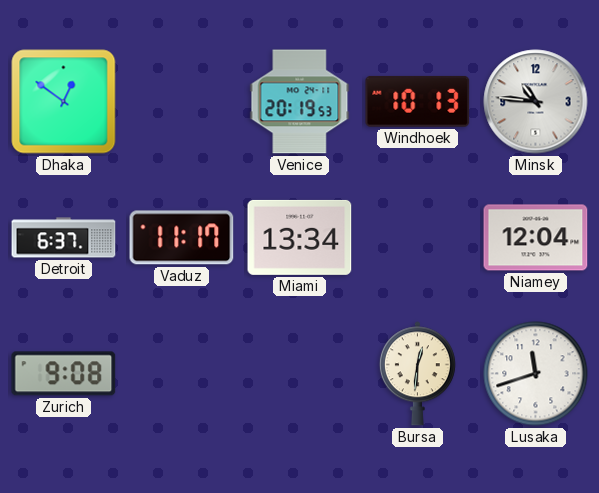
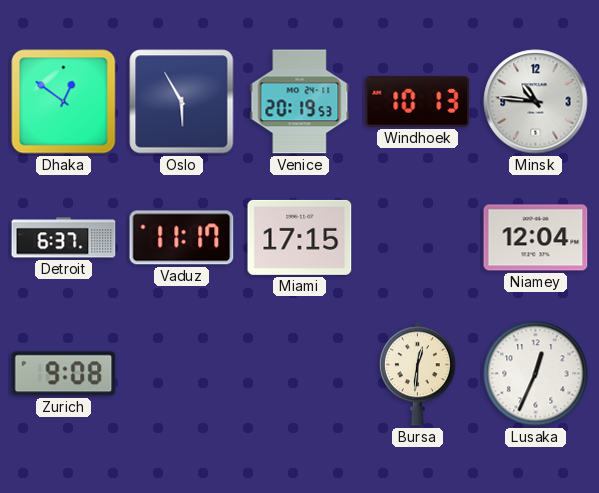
Oslo: none -> 5:55
Miami: 13:34 -> 17:15
Lusaka: 11:42 -> 12:34
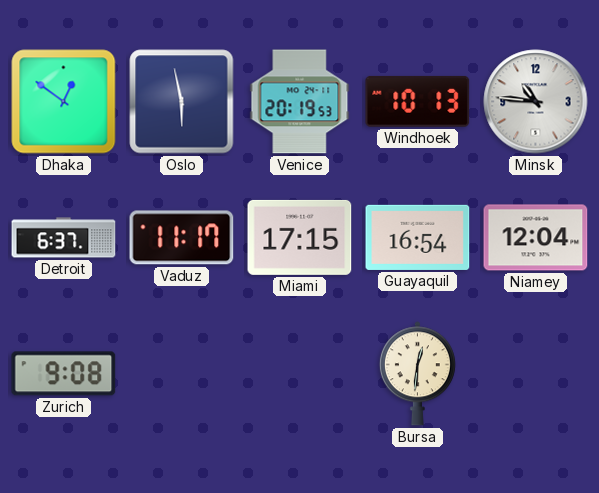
Oslo: 5:55 -> 5:58
Guayaquil: none -> 16:54
Lusaka: 12:34 -> none
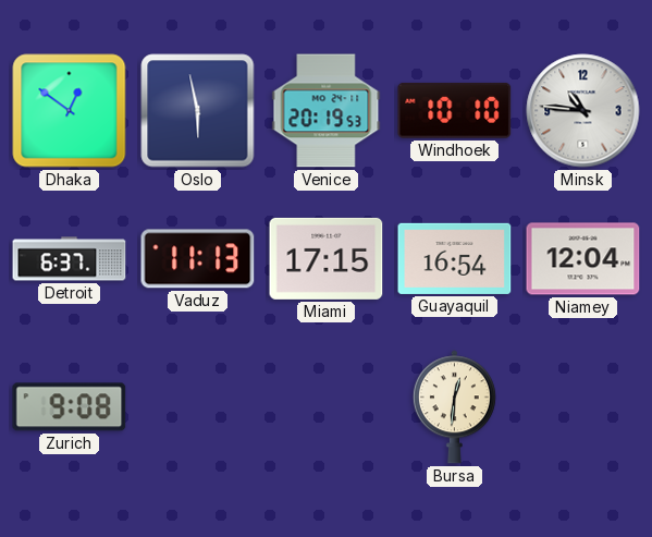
Windhoek: 10:13 -> 10:10
Vaduz: 11:17 -> 11:13
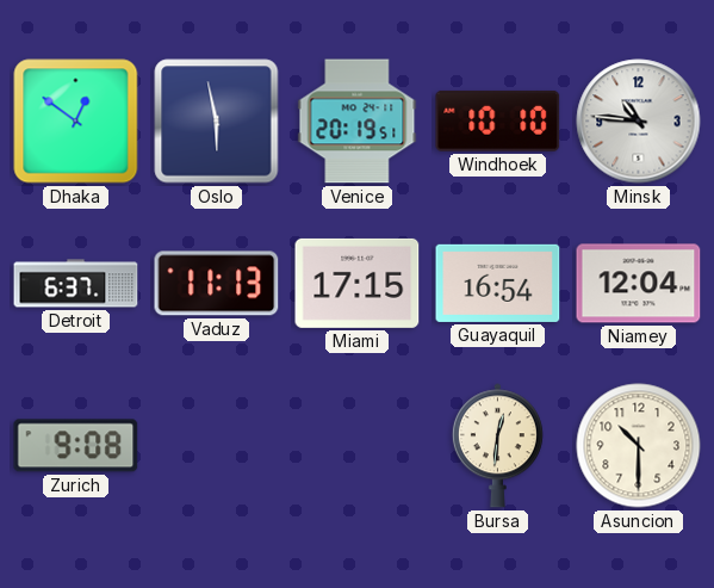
Venice: 20:19:53 -> 20:19:51
Asuncion: none -> 10:30
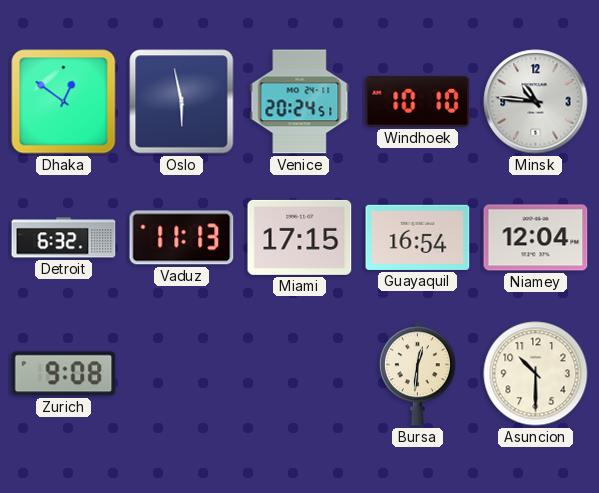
Venice: 20:19 -> 20:24
Detroit: 6:37 -> 6:32
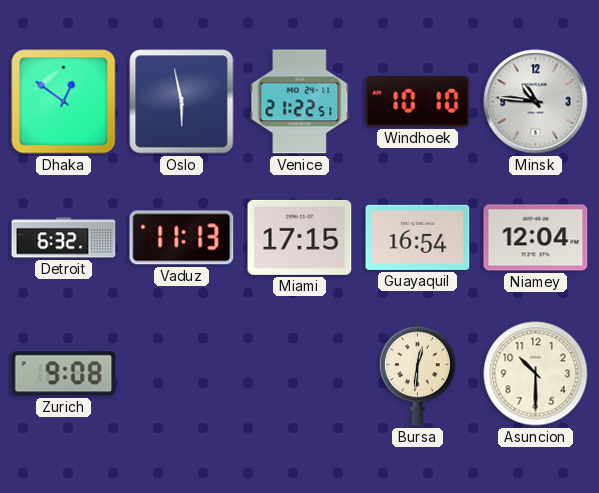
Venice: 20:24 -> 21:22
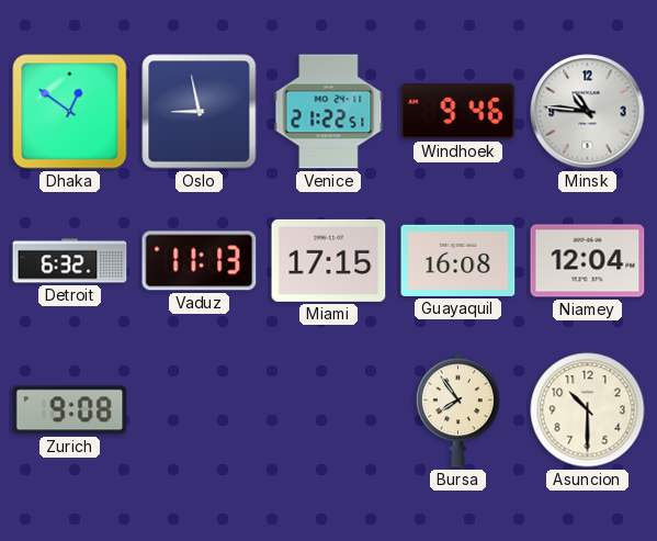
Oslo: 5:58 -> 8:58
Windhoek: 10:10 -> 9:46
Guayaquil: 16:54 -> 16:08
Bursa: 12:31 -> 7:54
